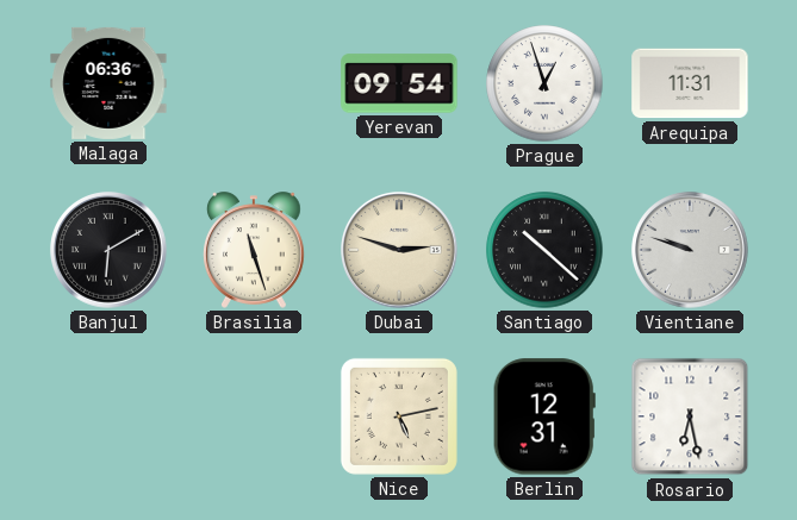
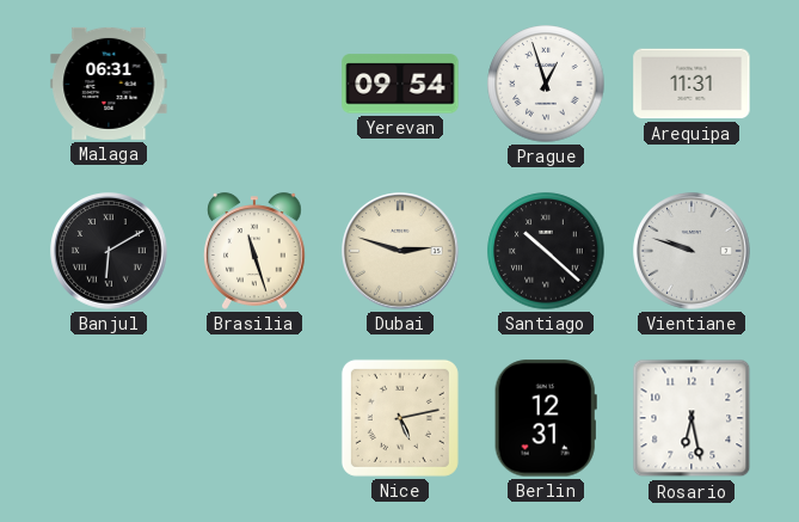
Malaga: 06:36 -> 06:31
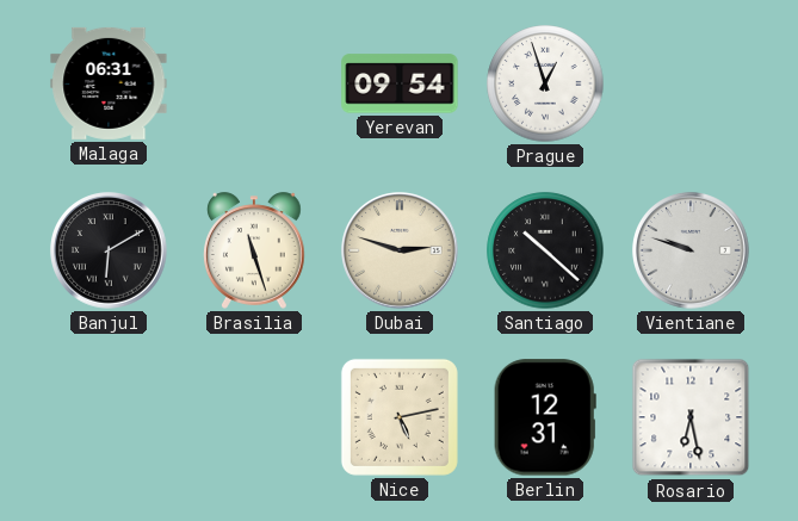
Arequipa: 11:31 -> none
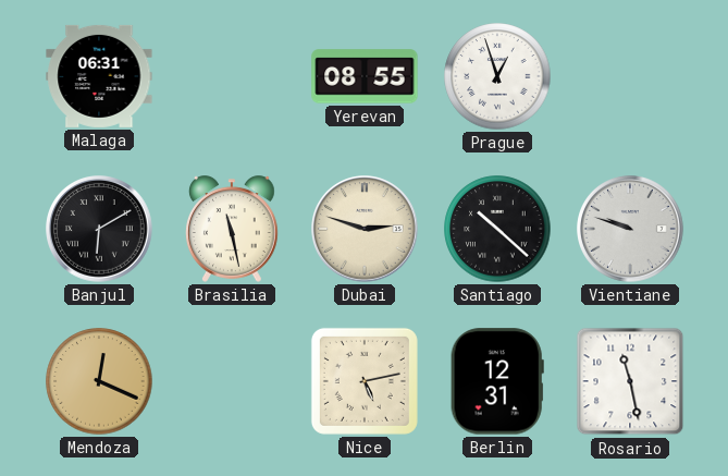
Yerevan: 09:54 -> 08:55
Brasilia: 11:27 -> 11:28
Mendoza: none -> 12:19
Rosario: 6:28 -> 11:28
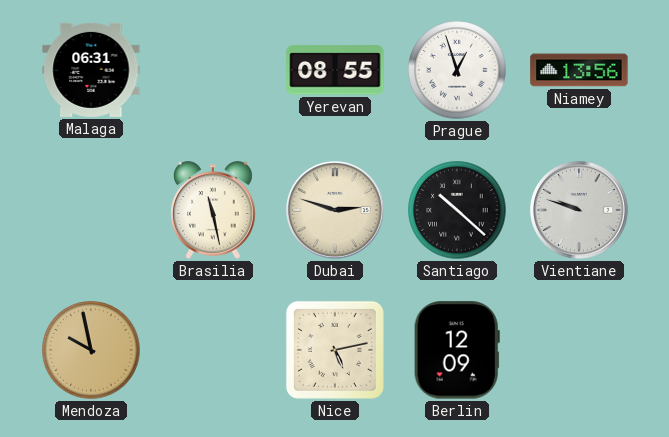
Niamey: none -> 13:56
Banjul: 6:10 -> none
Mendoza: 12:19 -> 9:58
Berlin: 12:31 -> 12:09
Rosario: 11:28 -> none
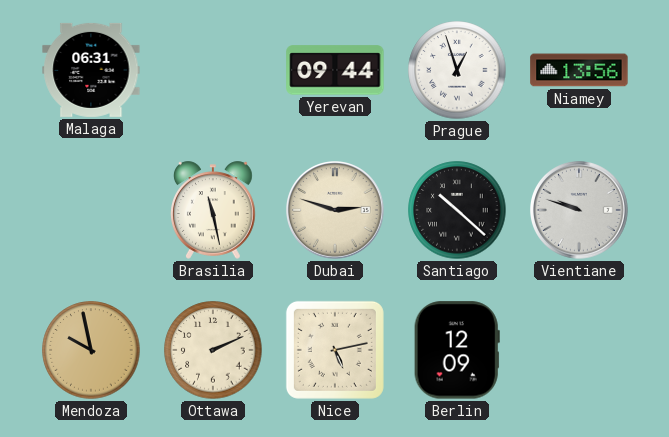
Yerevan: 08:55 -> 09:44
Ottawa: none -> 2:11
